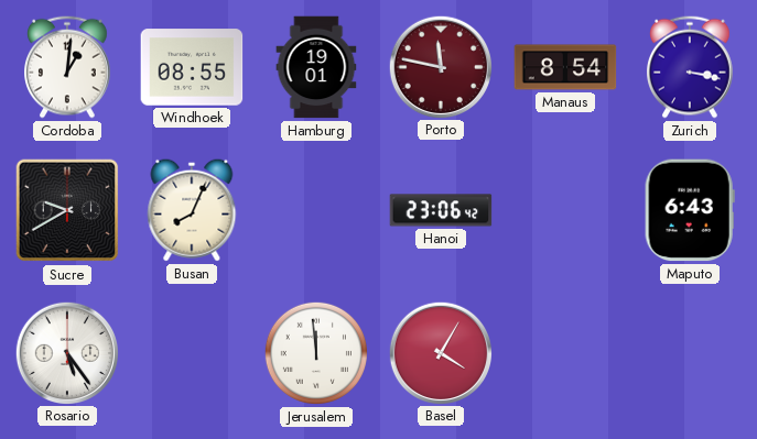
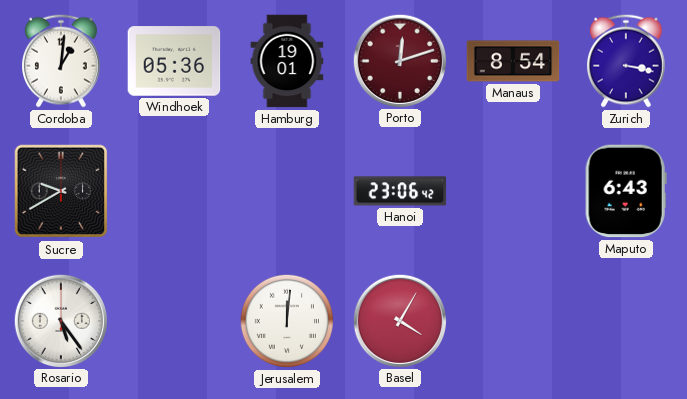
Windhoek: 08:55 -> 05:36
Porto: 11:47 -> 12:12
Busan: 8:04 -> none
Jerusalem: 11:59 -> 12:01
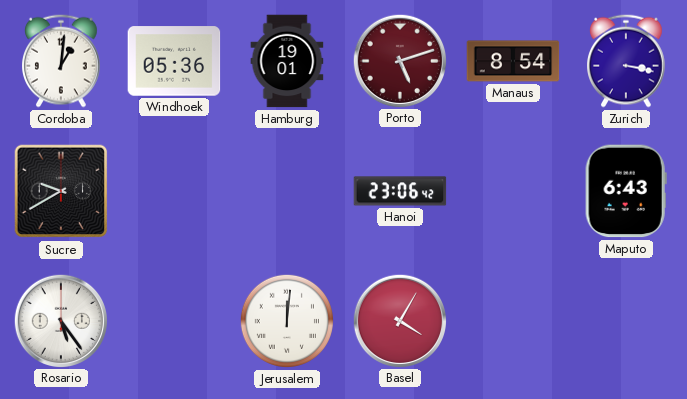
Porto: 12:12 -> 5:12
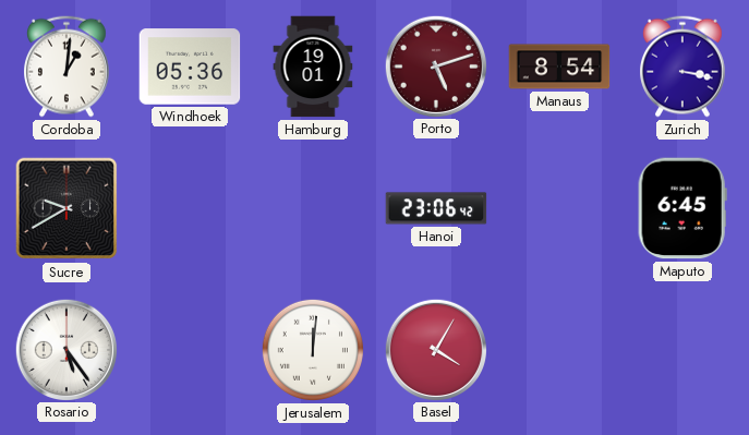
Maputo: 6:43 -> 6:45
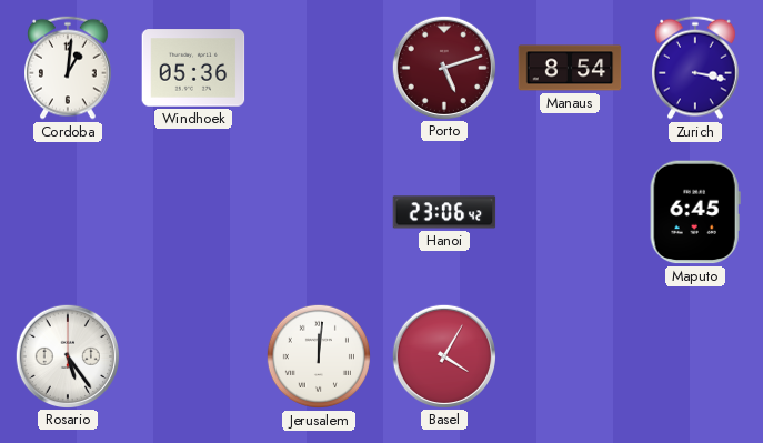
Hamburg: 19:01 -> none
Sucre: 9:40 -> none
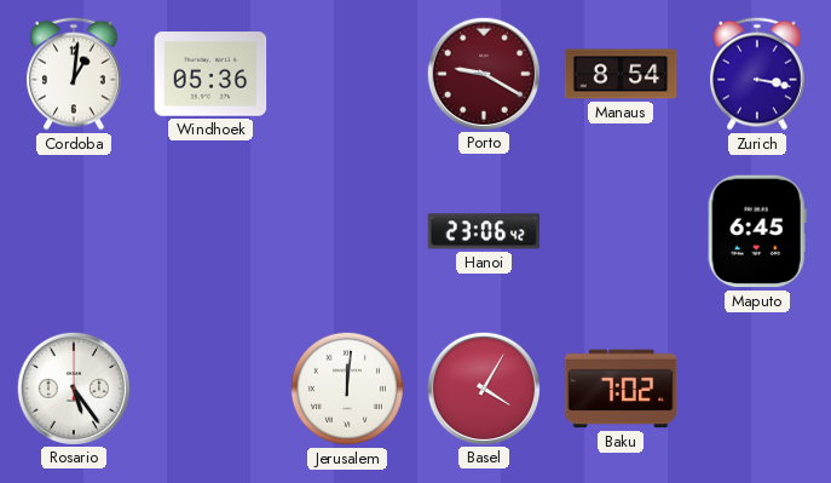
Porto: 5:12 -> 9:20
Baku: none -> 7:02
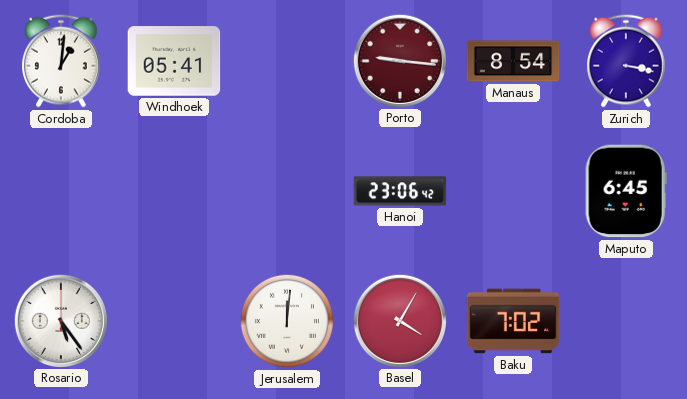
Windhoek: 05:36 -> 05:41
Porto: 9:20 -> 9:16
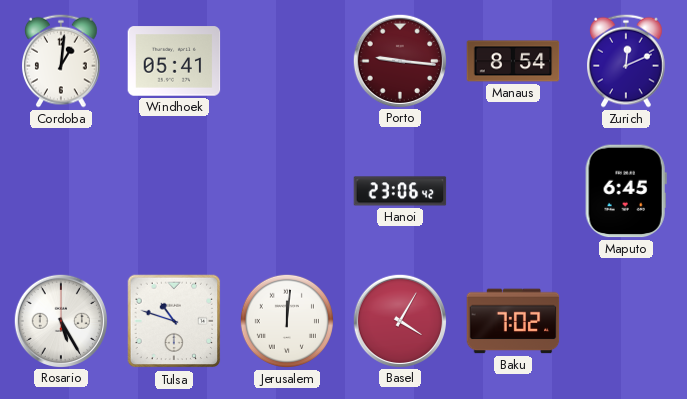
Zurich: 3:17 -> 12:11
Rosario: 5:24 -> 5:25
Tulsa: none -> 10:48
